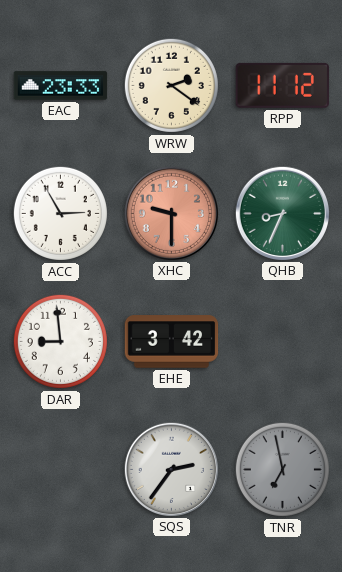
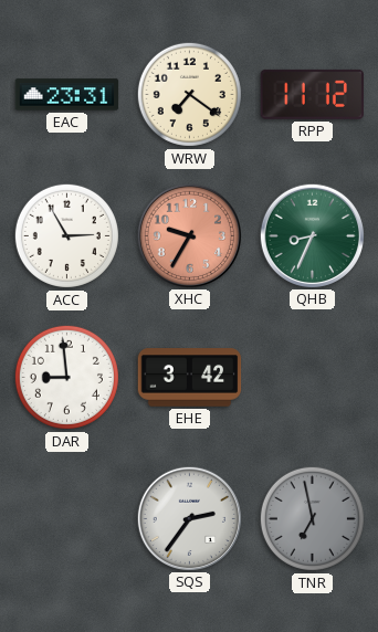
EAC: 23:33 -> 23:31
WRW: 2:21 -> 7:21
XHC: 9:30 -> 9:35
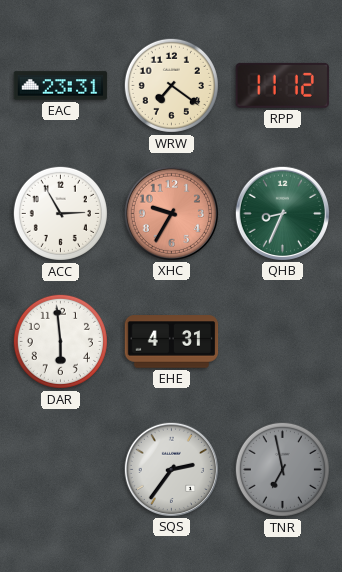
DAR: 8:59 -> 5:59
EHE: 3:42 -> 4:31
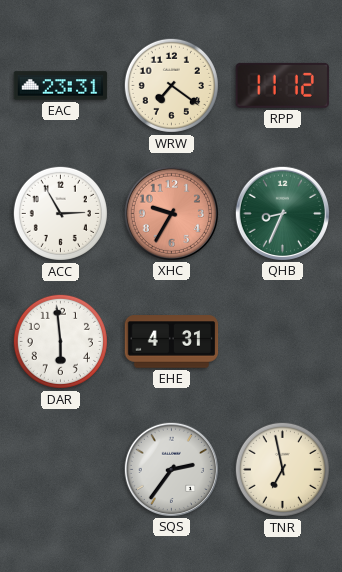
TNR dial: grey -> cream
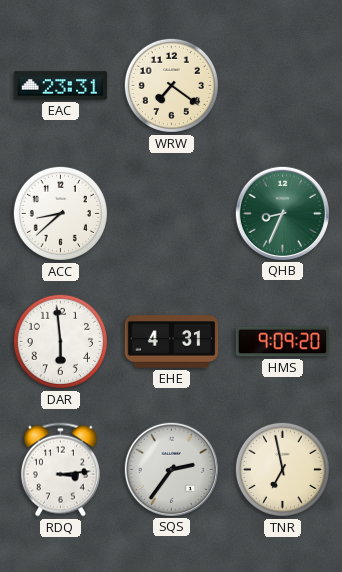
RPP: 11:12 -> none
ACC: 2:55 -> 8:38
XHC: 9:35 -> none
HMS: none -> 9:09
RDQ: none -> 3:14
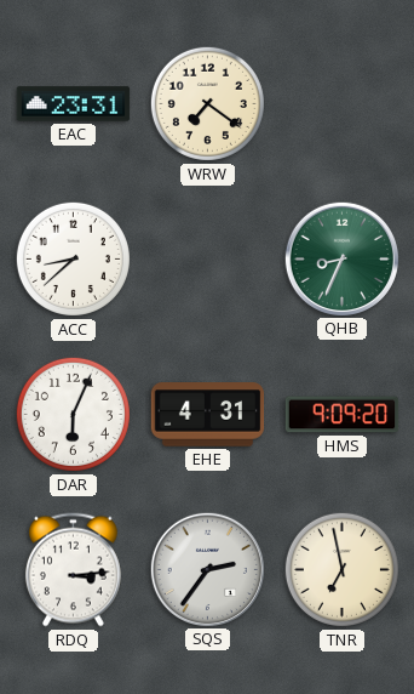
DAR: 5:59 -> 6:04
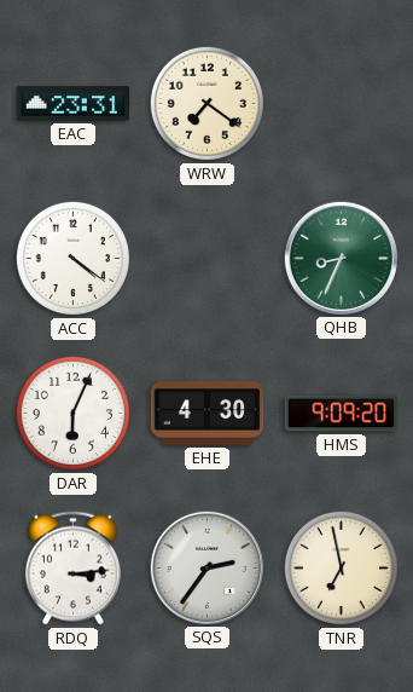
ACC: 8:38 -> 4:21
EHE: 4:31 -> 4:30
